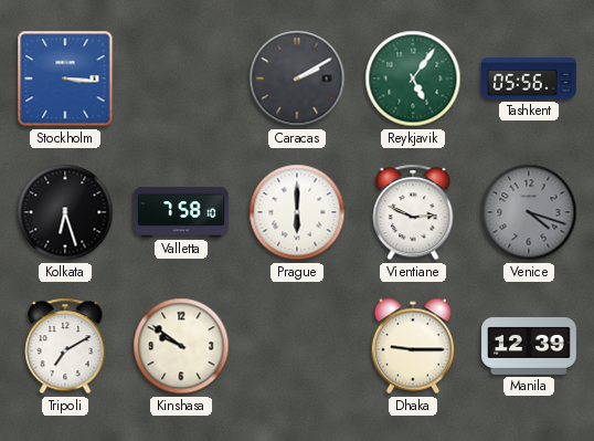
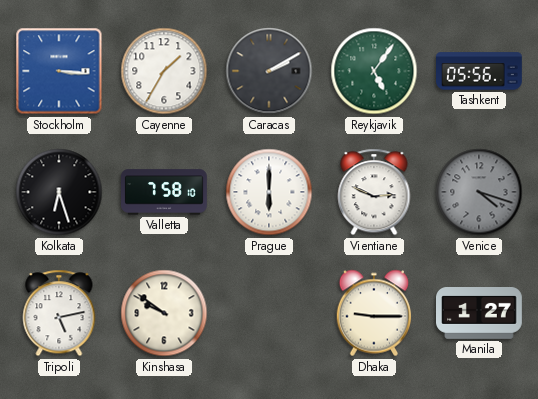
Cayenne: none -> 1:35
Tripoli: 7:10 -> 5:13
Manila: 12:39 -> 1:27
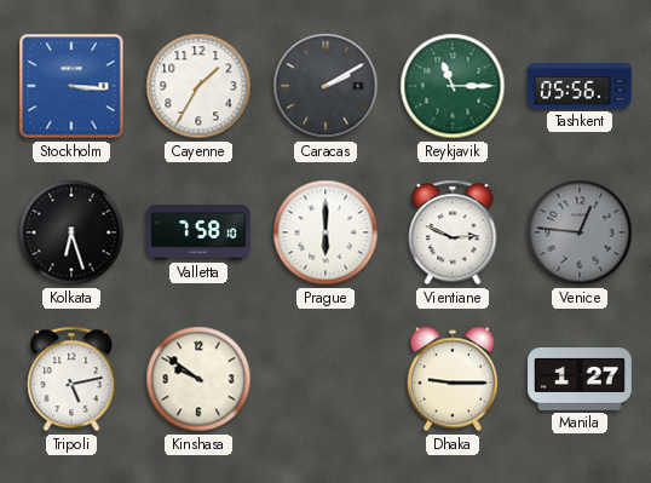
Reykjavik: 5:06 -> 11:15
Venice: 4:18 -> 12:46
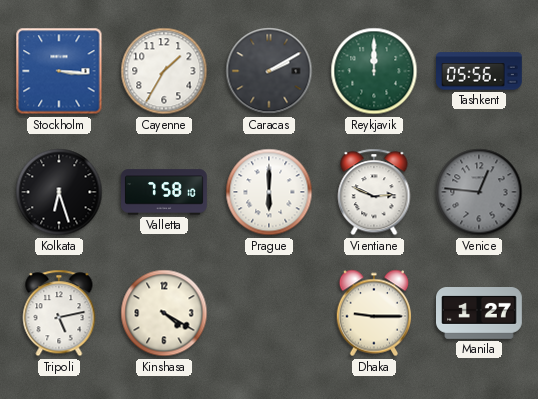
Reykjavik: 11:15 -> 12:00
Kinshasa: 9:51 -> 4:20
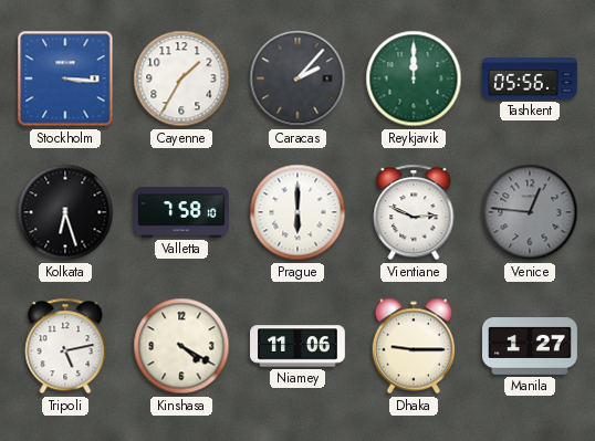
Caracas: 2:10 -> 2:07
Niamey: none -> 11:06
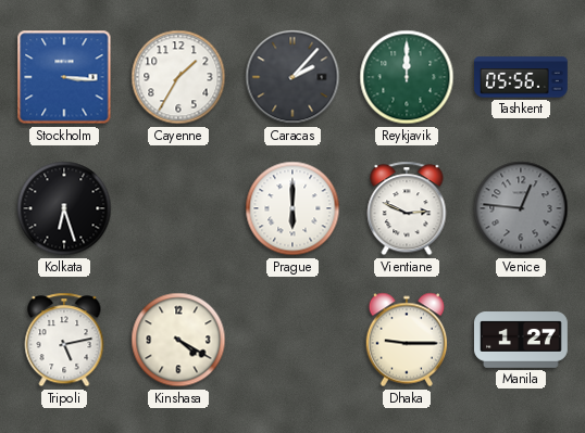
Valletta: 7:58 -> none
Niamey: 11:06 -> none
